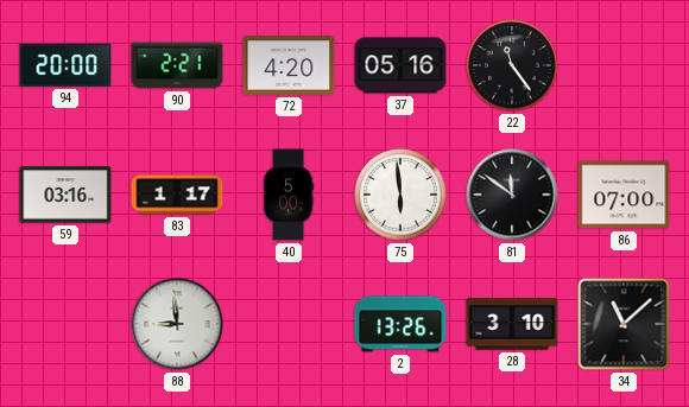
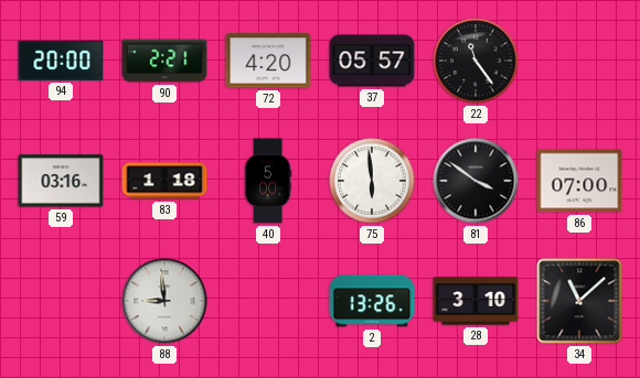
37: 05:16 -> 05:57
83: 1:17 -> 1:18
81: 11:51 -> 3:51
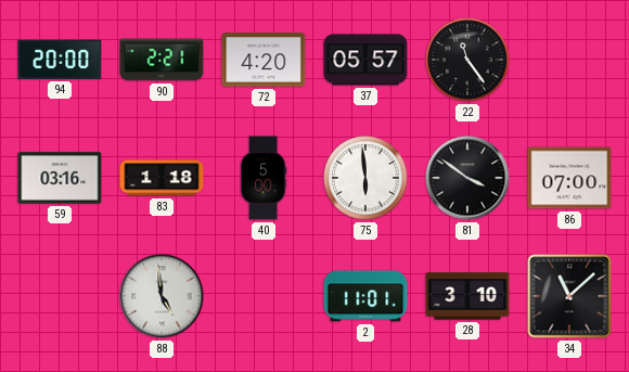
88: 8:59 -> 4:59
2: 13:26 -> 11:01
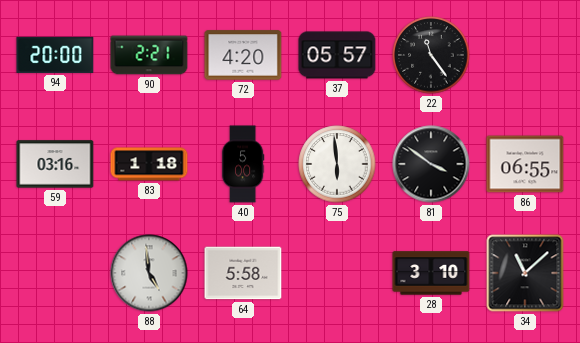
86: 07:00 -> 06:55
64: none -> 5:58
2: 11:01 -> none
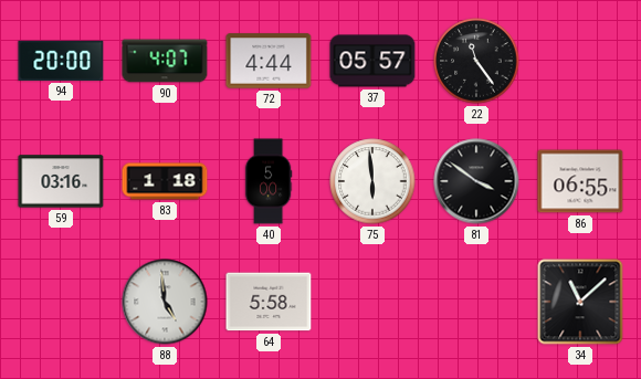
90: 2:21 -> 4:07
72: 4:20 -> 4:44
28: 3:10 -> none
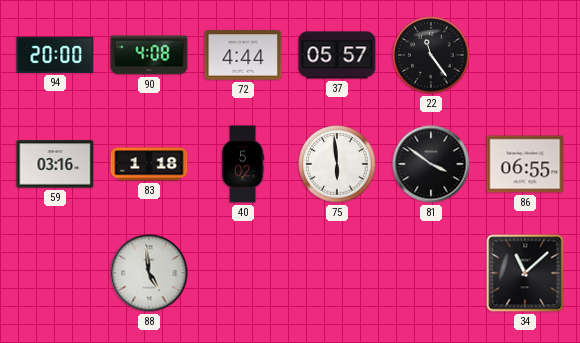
90: 4:07 -> 4:08
40: 5:00 -> 5:02
64: 5:58 -> none
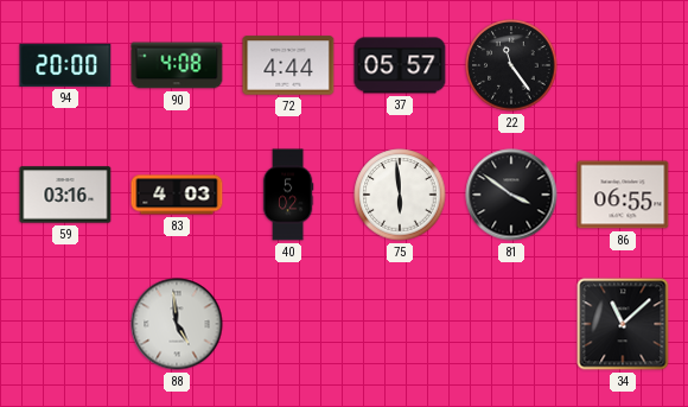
83: 1:18 -> 4:03
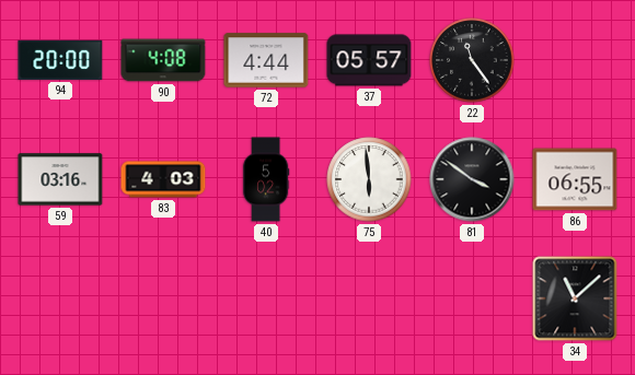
88: 4:59 -> none
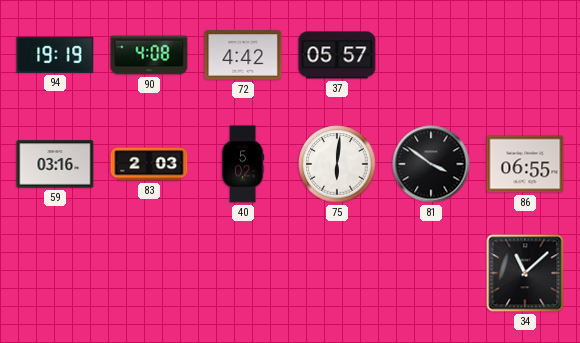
94: 20:00 -> 19:19
72: 4:44 -> 4:42
22: 11:24 -> none
83: 4:03 -> 2:03
75: 5:59 -> 6:01
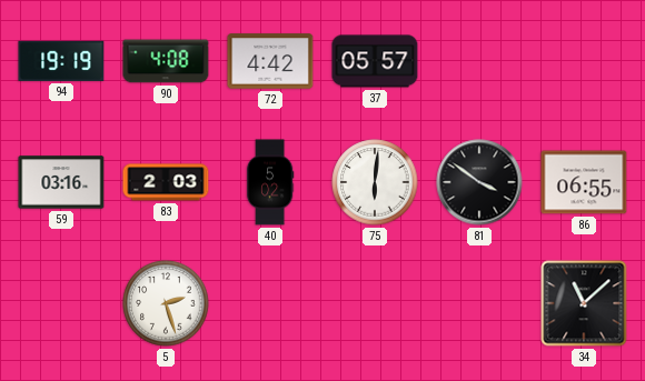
5: none -> 2:27
